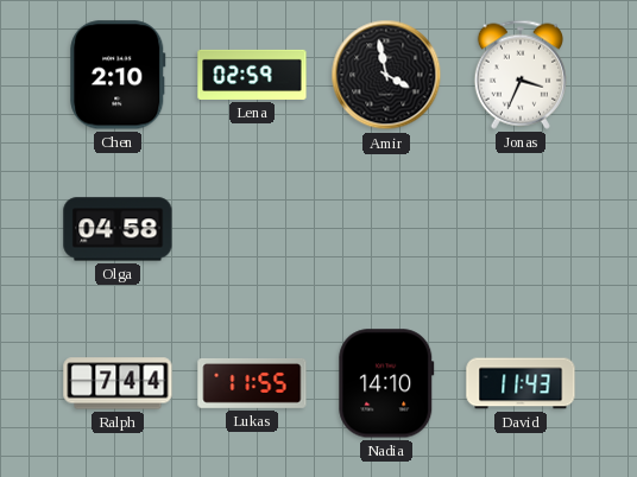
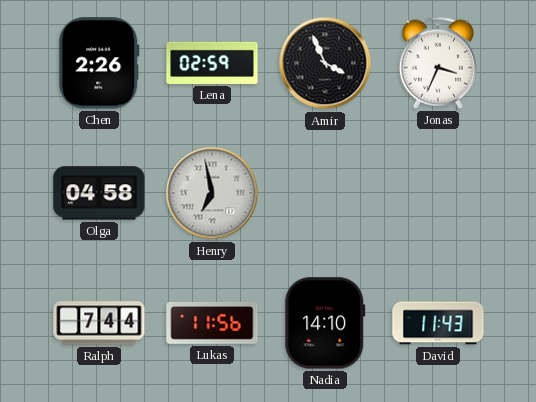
Chen: 2:10 -> 2:26
Amir: 3:58 -> 3:56
Henry: none -> 6:58
Lukas: 11:55 -> 11:56
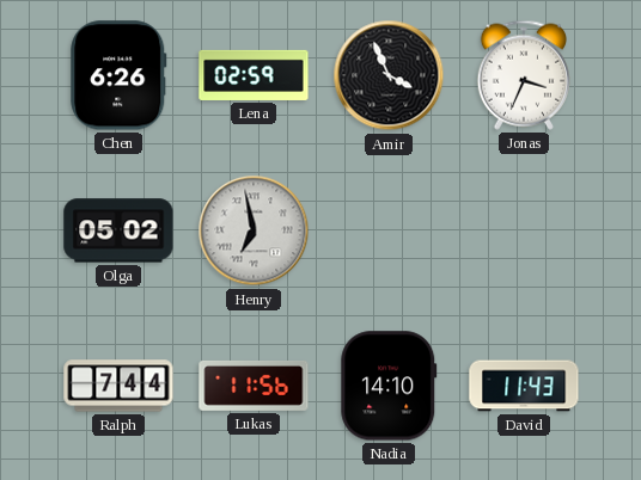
Chen: 2:26 -> 6:26
Olga: 04:58 -> 05:02
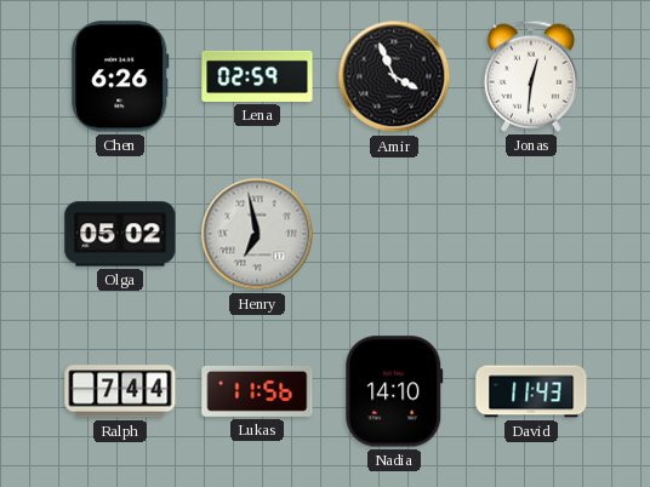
Jonas: 3:34 -> 12:31
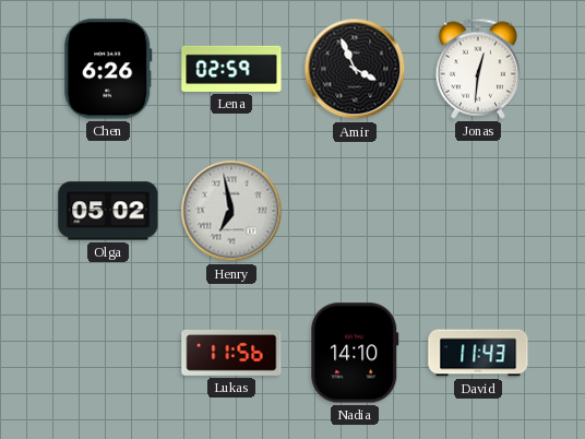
Ralph: 7:44 -> none
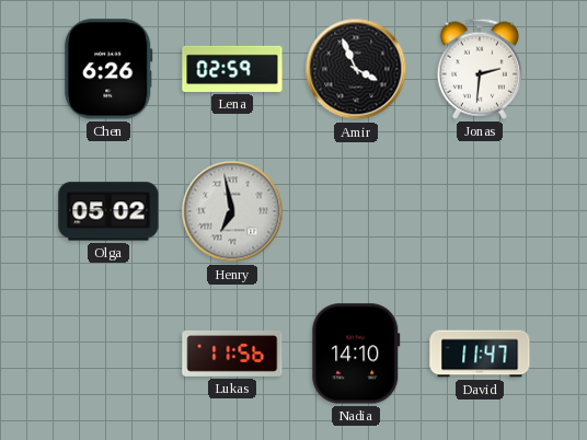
Jonas: 12:31 -> 2:31
David: 11:43 -> 11:47
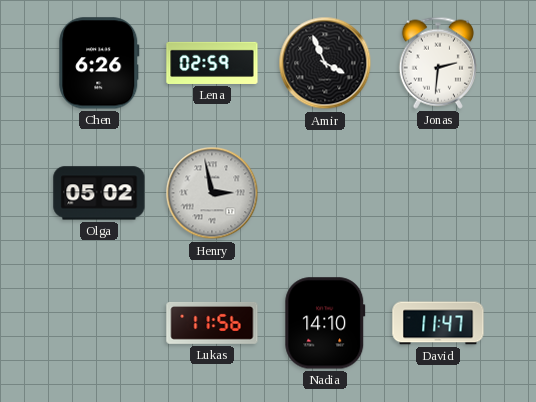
Henry: 6:58 -> 2:58
